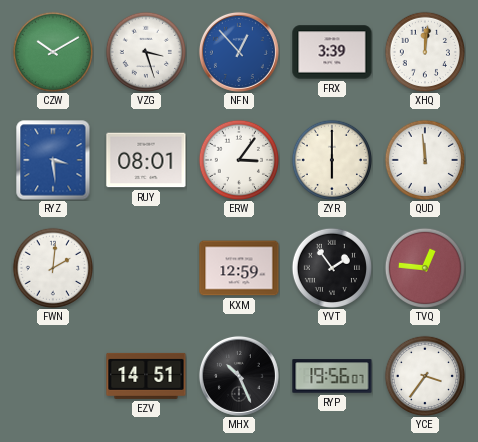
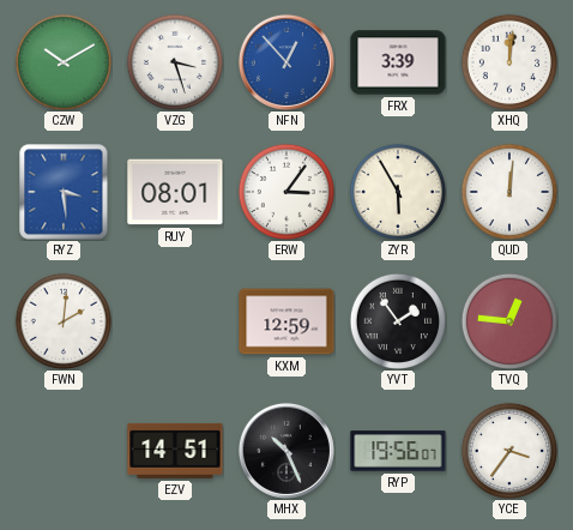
ZYR: 6:00 -> 5:55
QUD: 11:59 -> 12:01
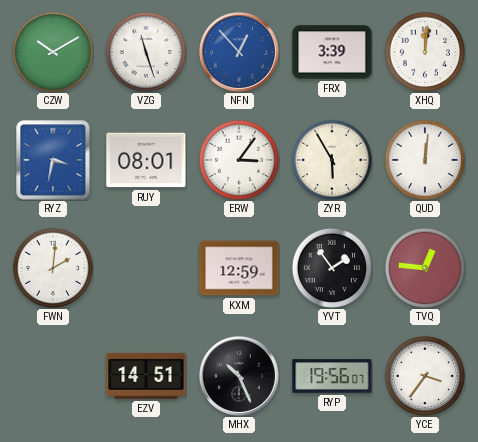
VZG: 3:27 -> 11:27
RYZ: 3:29 -> 3:32
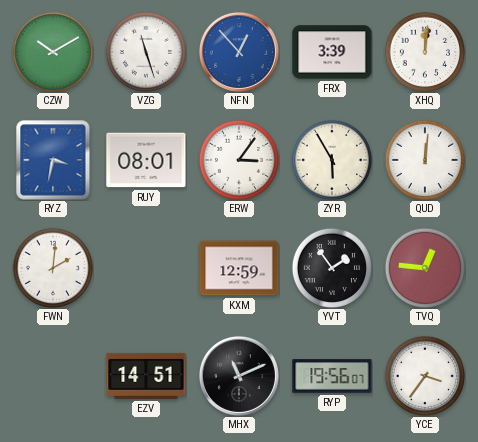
MHX: 10:26 -> 11:11
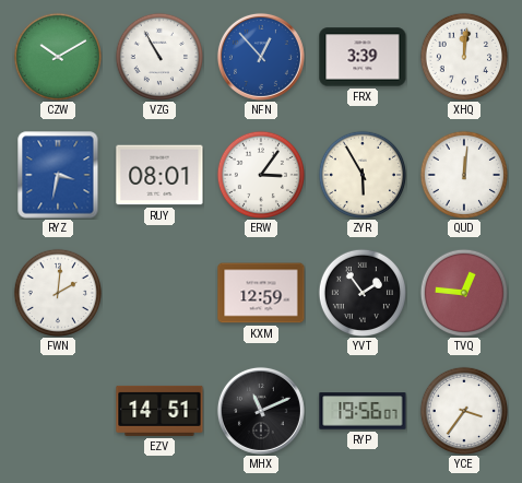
VZG: 11:27 -> 10:55
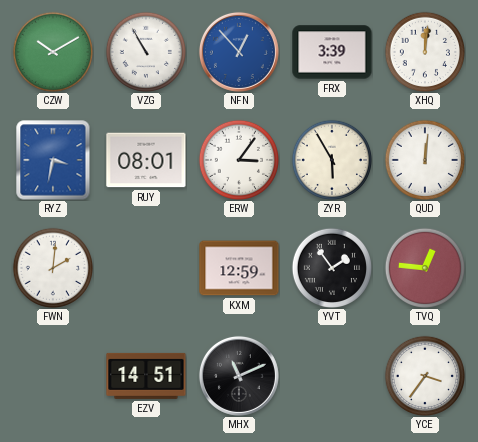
RYP: 19:56 -> none
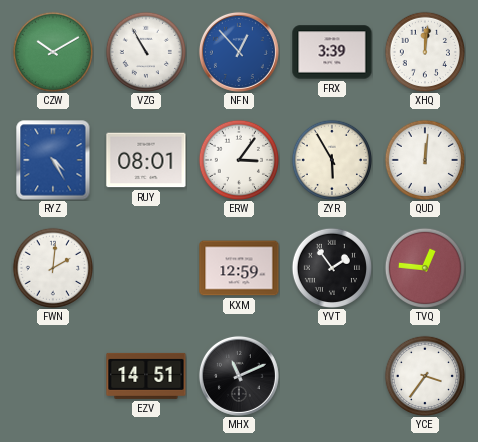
RYZ: 3:32 -> 4:25
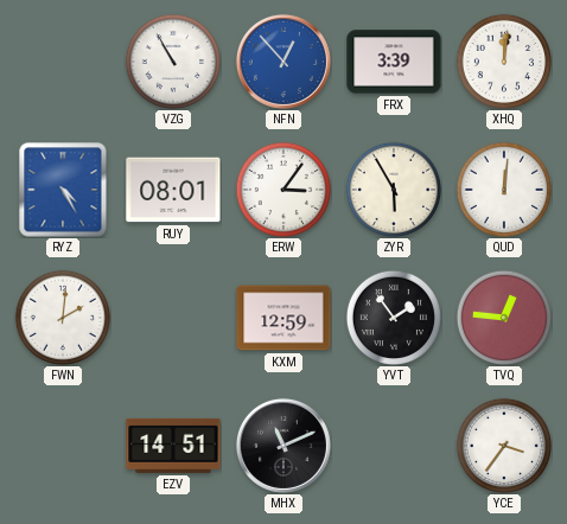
CZW: 10:10 -> none
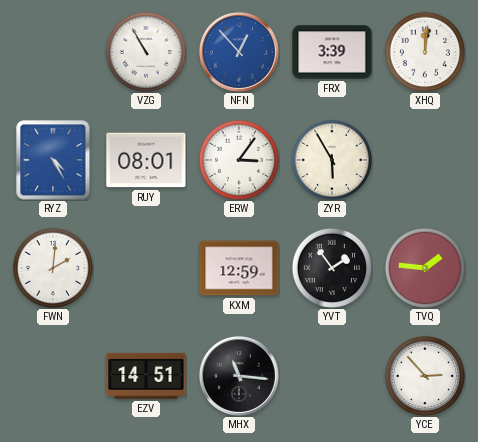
QUD: 12:01 -> none
TVQ: 12:46 -> 1:46
MHX: 11:11 -> 11:16
YCE: 3:36 -> 2:53
